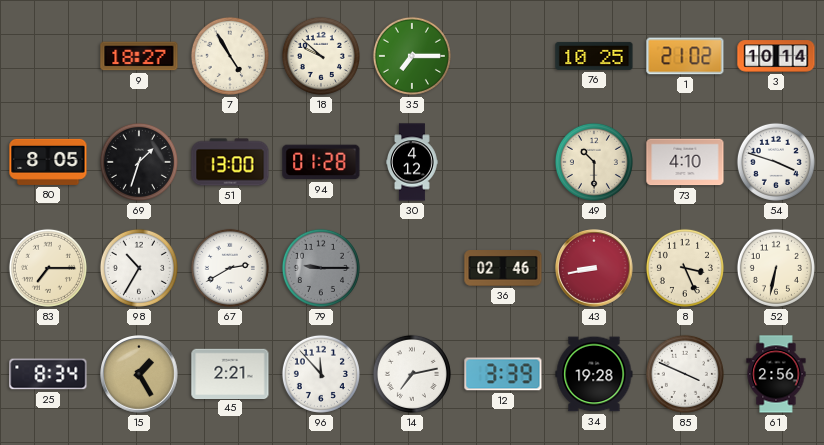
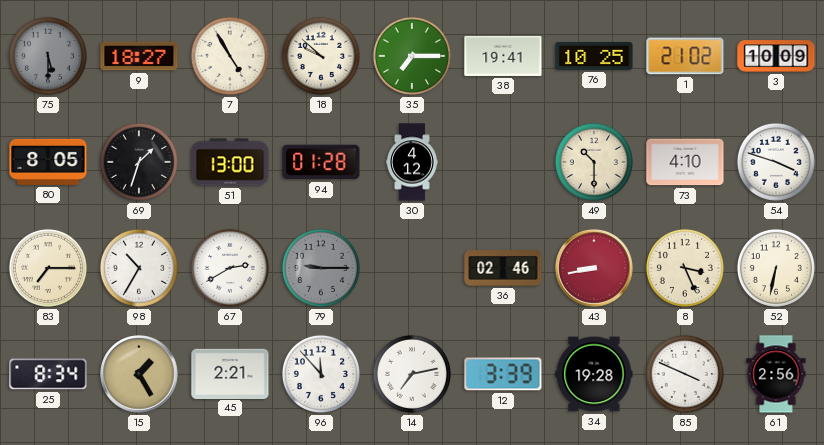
75: none -> 5:30
38: none -> 19:41
3: 10:14 -> 10:09
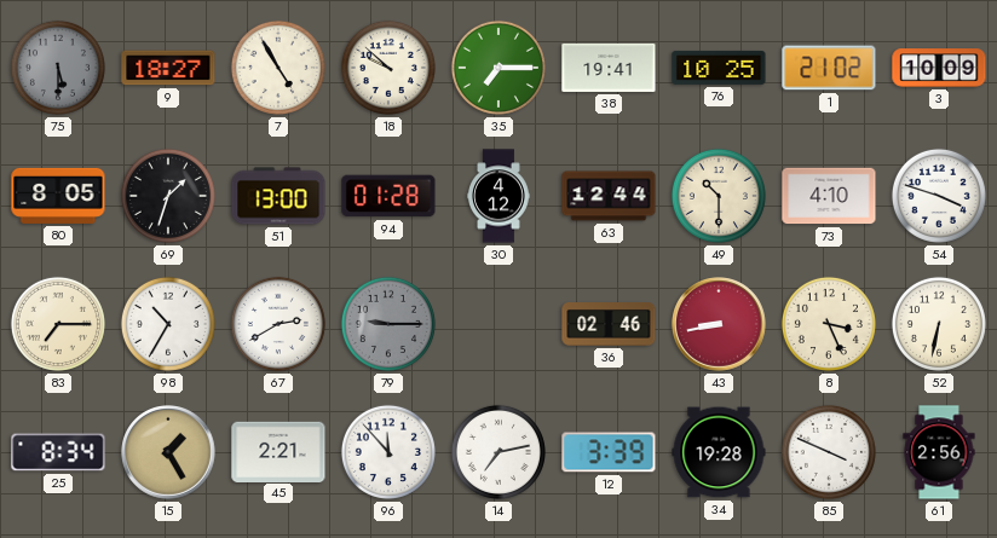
63: none -> 12:44
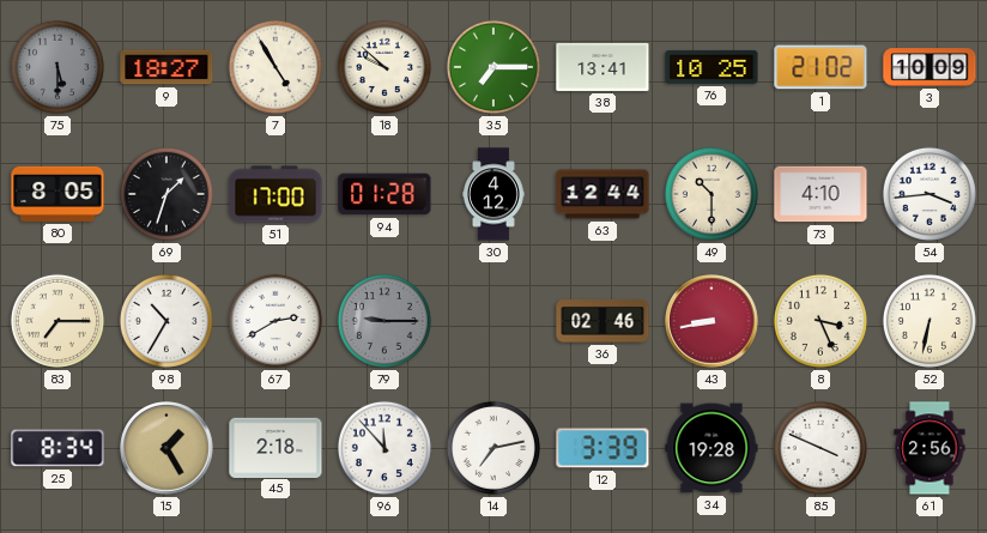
38: 19:41 -> 13:41
51: 13:00 -> 17:00
54: 3:48 -> 3:44
45: 2:21 -> 2:18
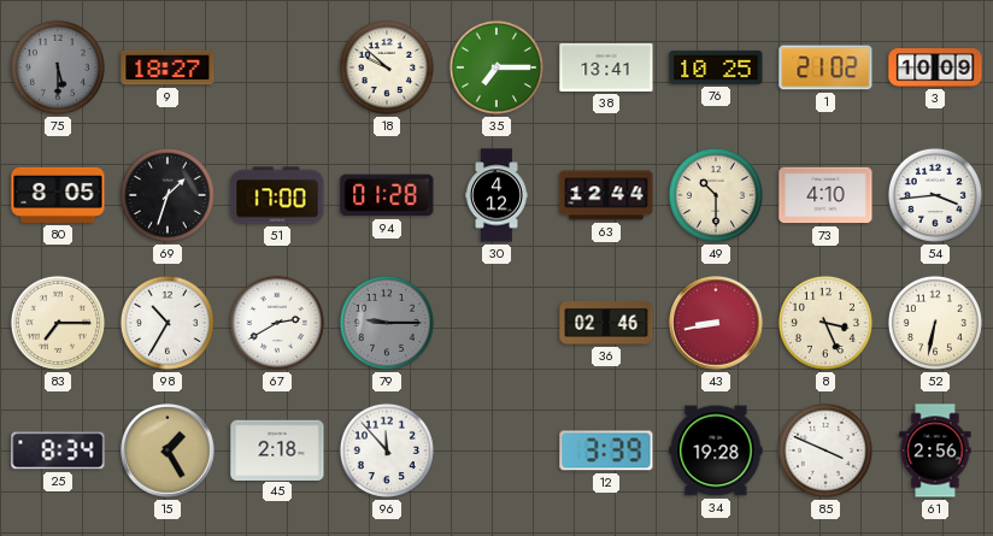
7: 4:55 -> none
14: 7:13 -> none
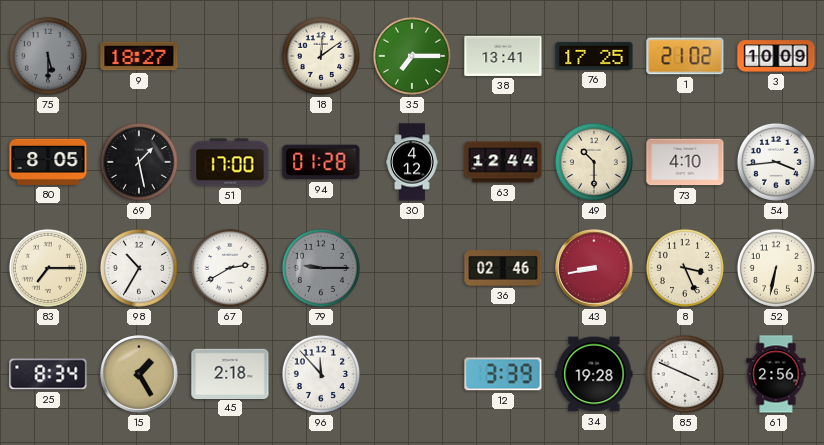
18: 9:52 -> 12:09
76: 10:25 -> 17:25
69: 1:33 -> 1:28
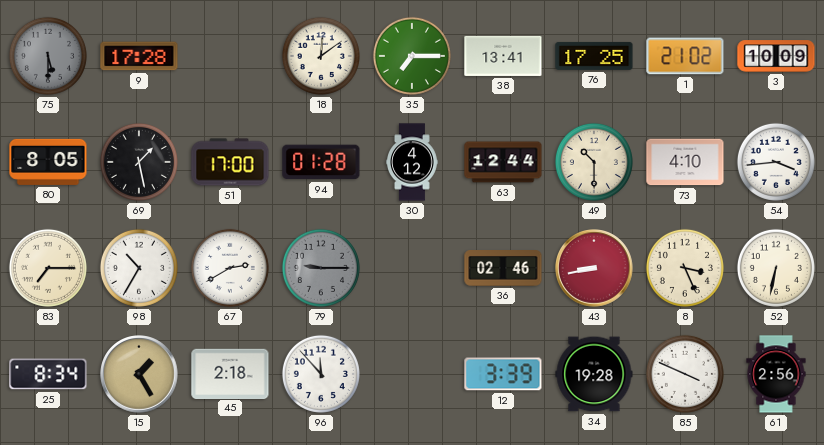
9: 18:27 -> 17:28
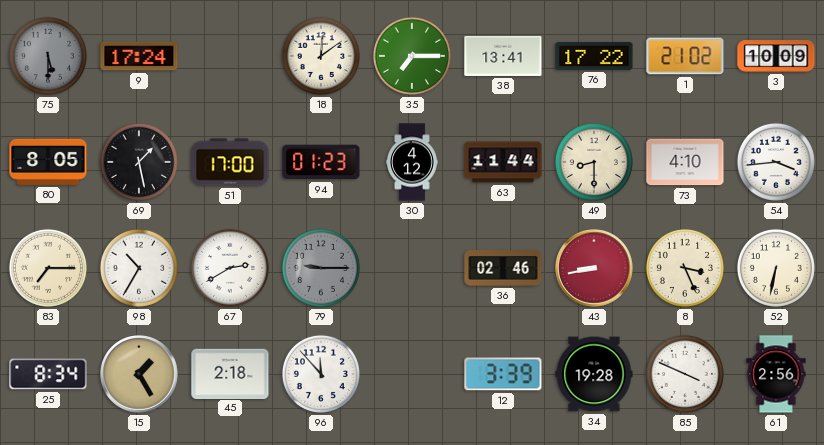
9: 17:28 -> 17:24
76: 17:25 -> 17:22
94: 01:28 -> 01:23
63: 12:44 -> 11:44
49: 10:30 -> 8:30
